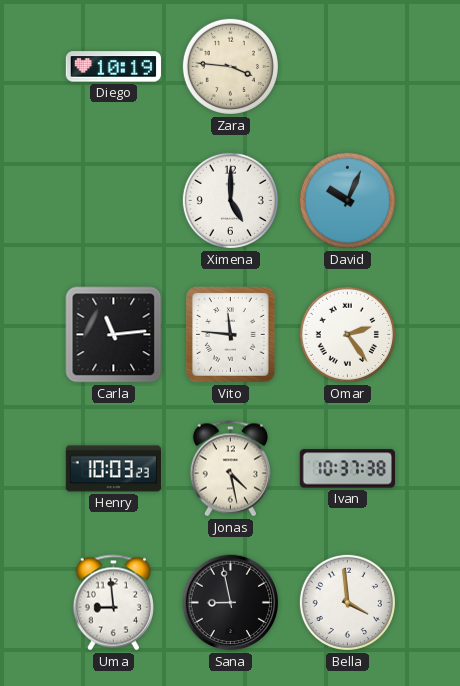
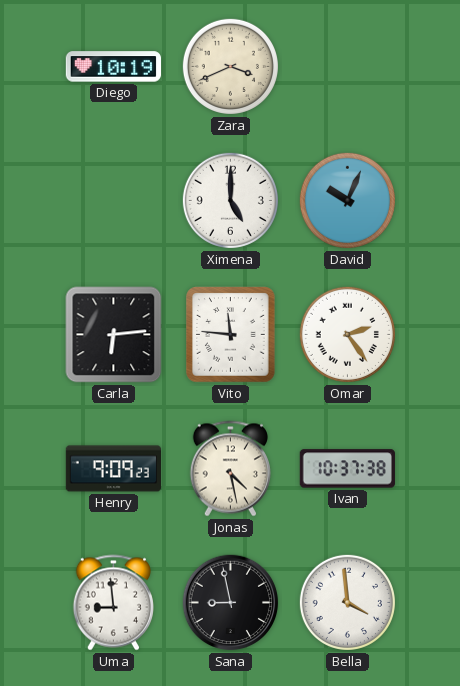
Zara: 3:46 -> 3:41
Carla: 11:14 -> 6:14
Henry: 10:03 -> 9:09
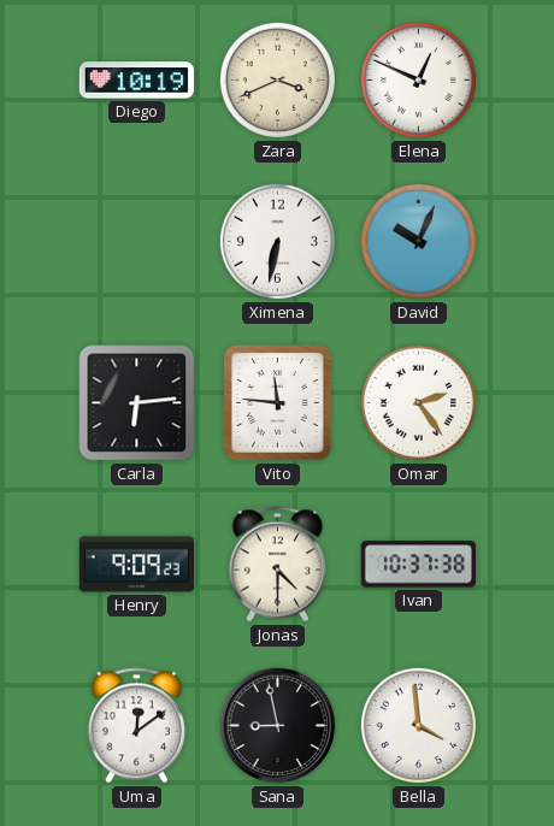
Elena: none -> 12:49
Ximena: 5:00 -> 6:32
Jonas: 4:28 -> 4:30
Uma: 8:59 -> 12:09
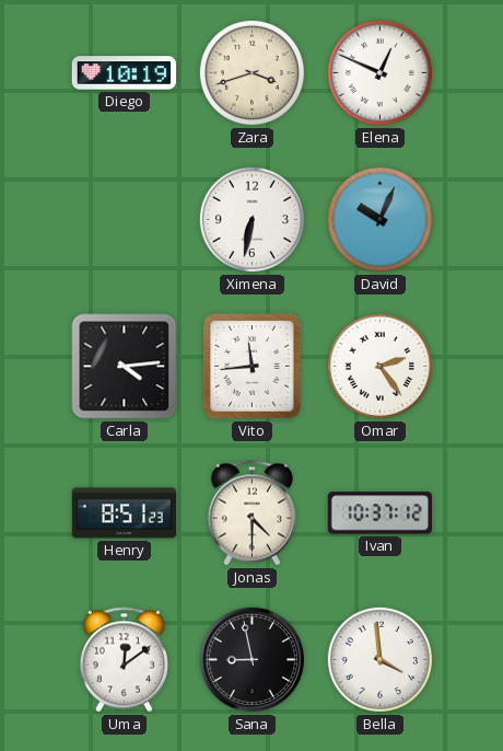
Zara: 3:41 -> 3:42
Carla: 6:14 -> 4:14
Vito: 11:46 -> 11:44
Henry: 9:09 -> 8:51
Ivan: 10:37:38 -> 10:37:12
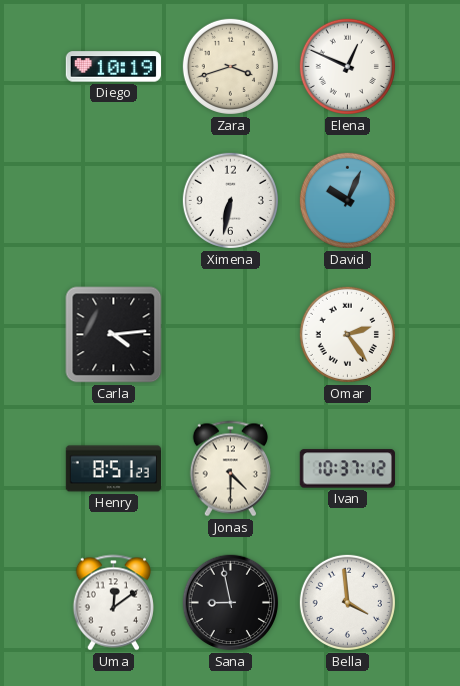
Vito: 11:44 -> none
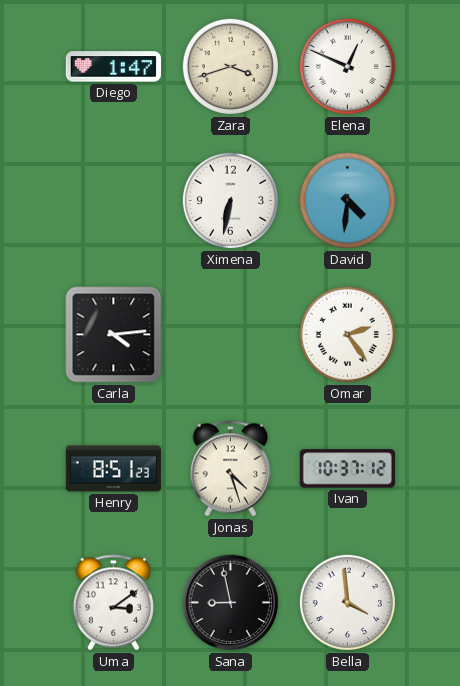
Diego: 10:19 -> 1:47
David: 10:04 -> 4:31
Jonas: 4:30 -> 4:27
Uma: 12:09 -> 3:09
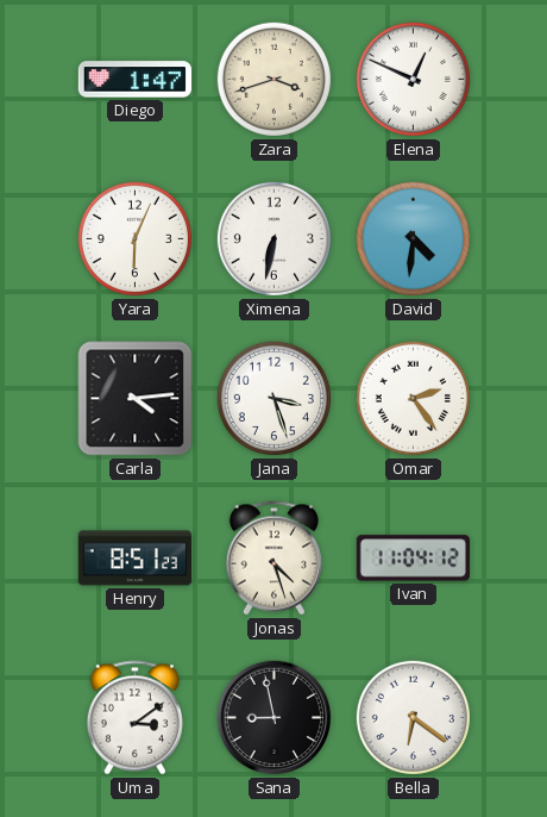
Yara: none -> 6:04
Jana: none -> 3:27
Ivan: 10:37 -> 11:04
Bella: 3:59 -> 6:21
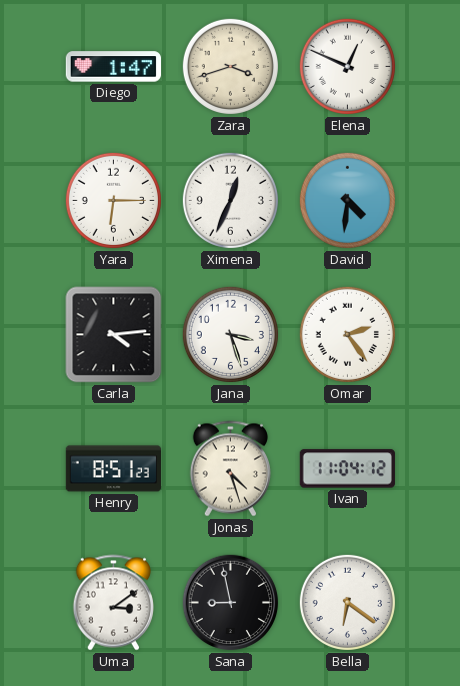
Yara: 6:04 -> 6:15
Ximena: 6:32 -> 12:34
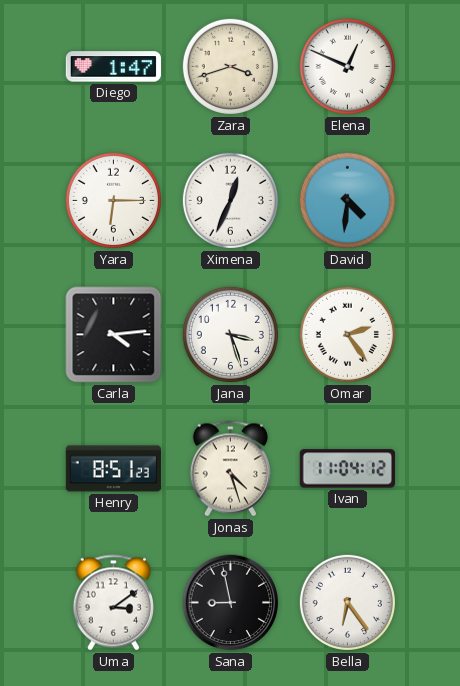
Bella: 6:21 -> 6:24
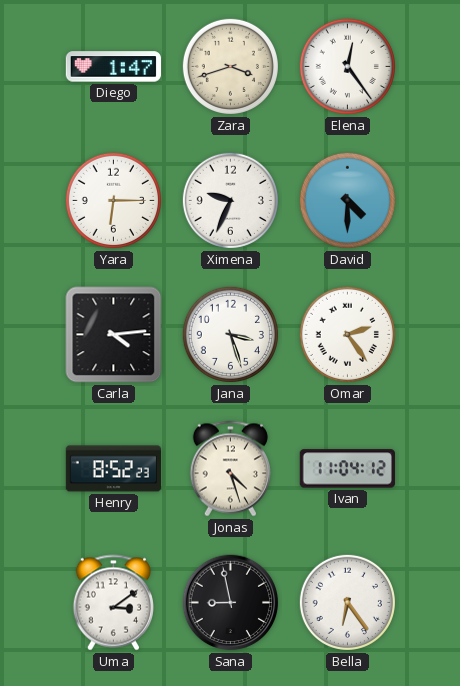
Elena: 12:49 -> 12:24
Ximena: 12:34 -> 9:34
David: 4:31 -> 4:30
Henry: 8:51 -> 8:52
